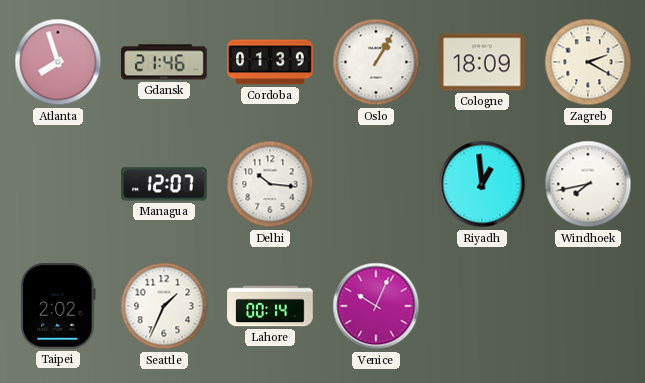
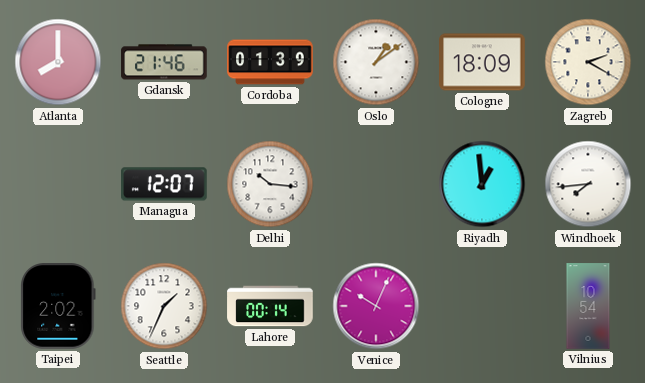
Atlanta: 7:57 -> 8:00
Oslo: 1:05 -> 1:09
Windhoek: 7:43 -> 7:44
Vilnius: none -> 10:54
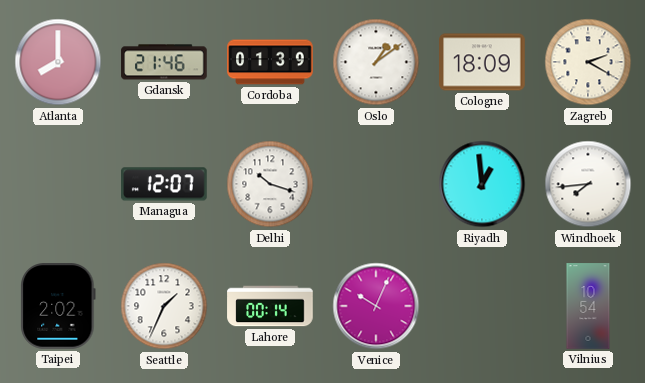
Delhi: 10:16 -> 10:18
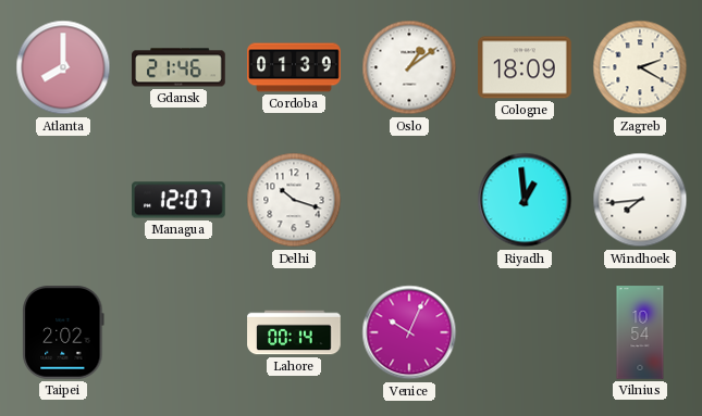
Seattle: 1:34 -> none
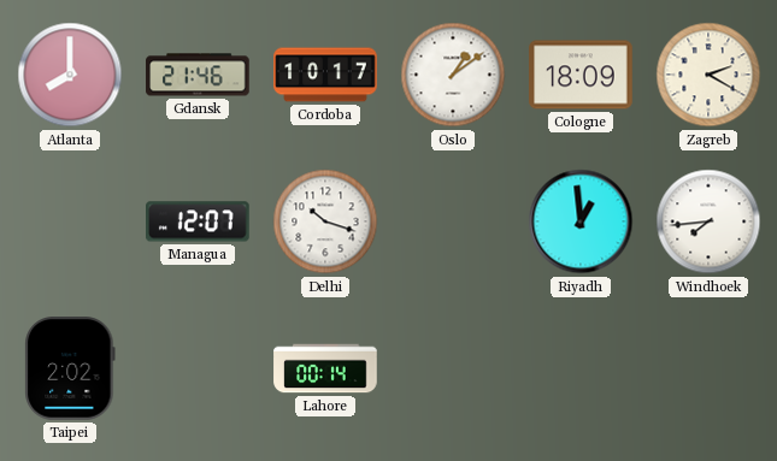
Cordoba: 01:39 -> 10:17
Venice: 10:04 -> none
Vilnius: 10:54 -> none
